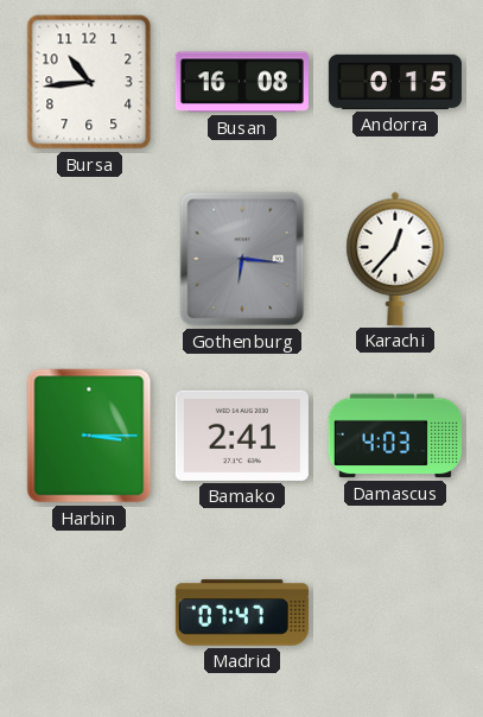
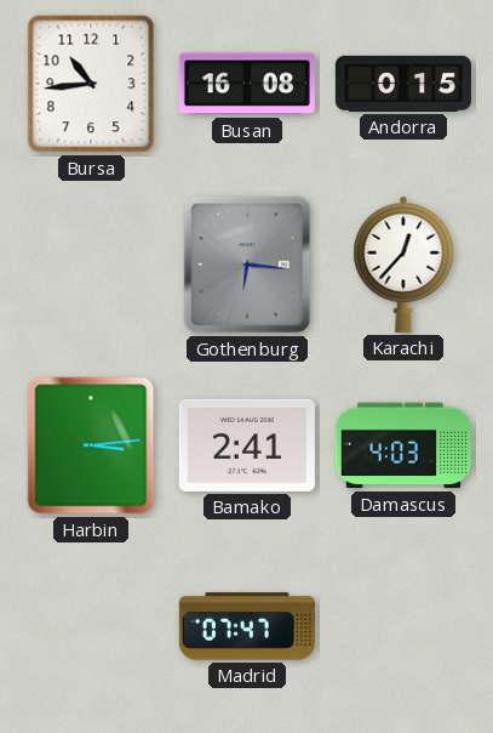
Harbin: 3:15 -> 3:14
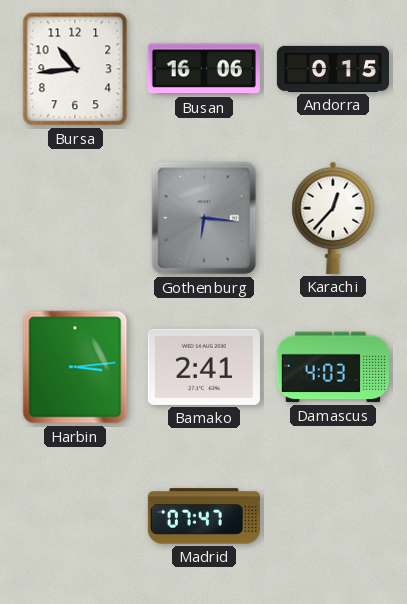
Busan: 16:08 -> 16:06
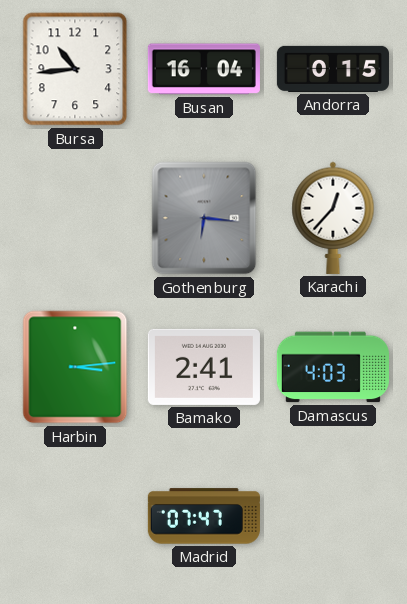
Busan: 16:06 -> 16:04
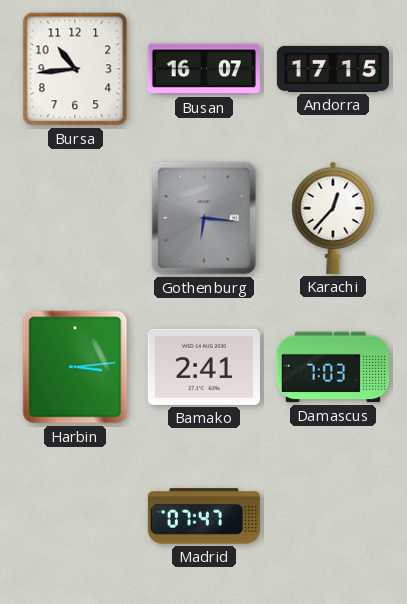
Busan: 16:04 -> 16:07
Andorra: 0:15 -> 17:15
Damascus: 4:03 -> 7:03
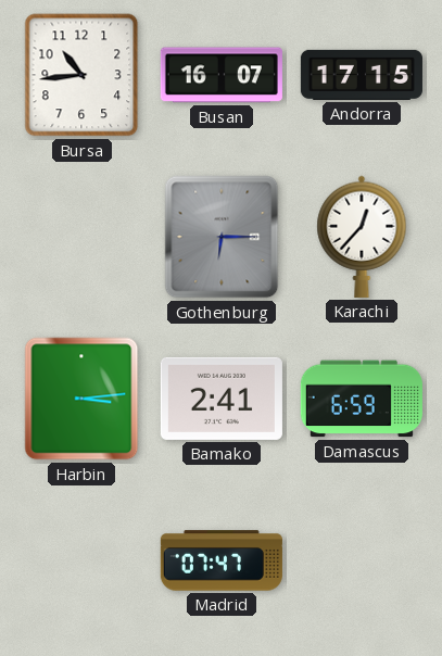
Gothenburg: 6:16 -> 6:15
Damascus: 7:03 -> 6:59
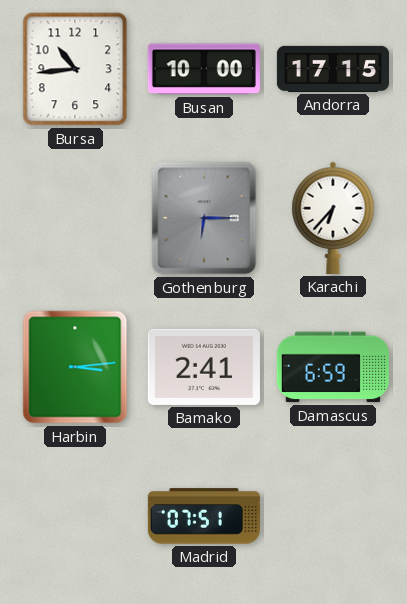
Busan: 16:07 -> 10:00
Karachi: 12:37 -> 6:37
Madrid: 07:47 -> 07:51
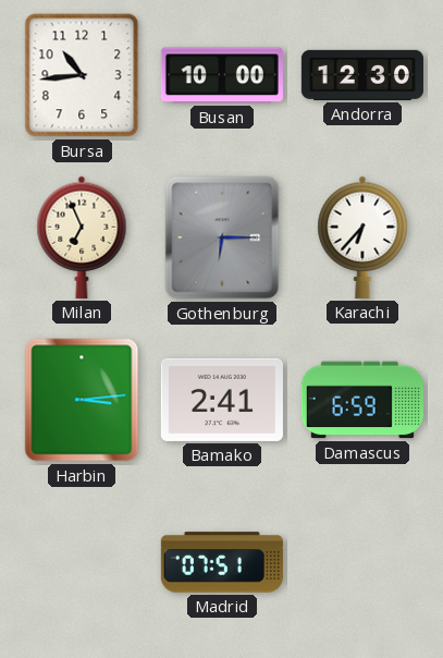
Andorra: 17:15 -> 12:30
Milan: none -> 6:56
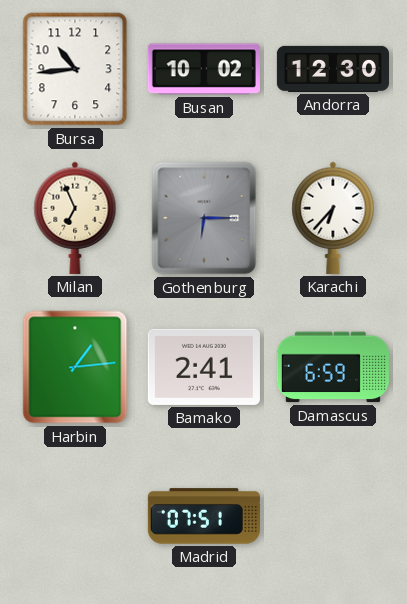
Busan: 10:00 -> 10:02
Harbin: 3:14 -> 1:14
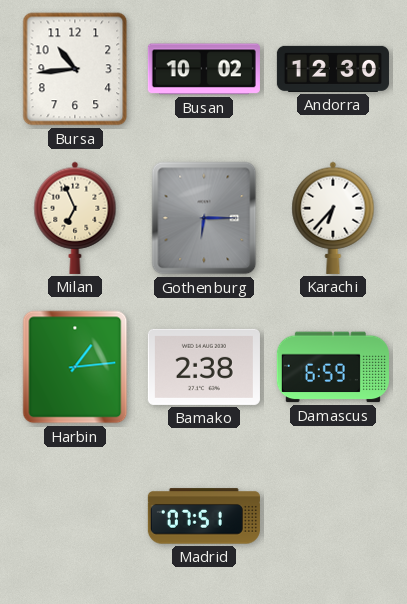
Bamako: 2:41 -> 2:38
